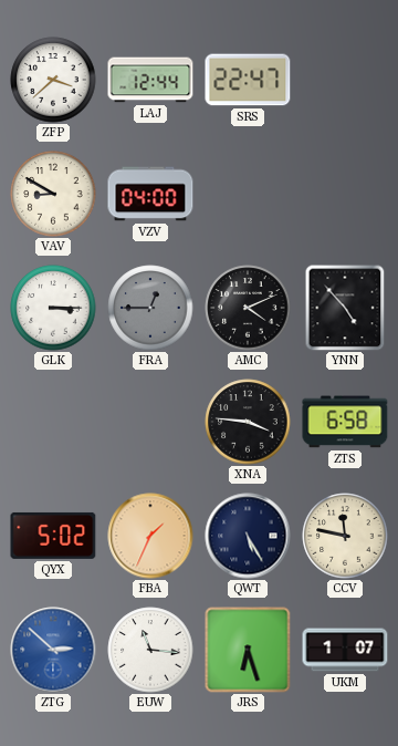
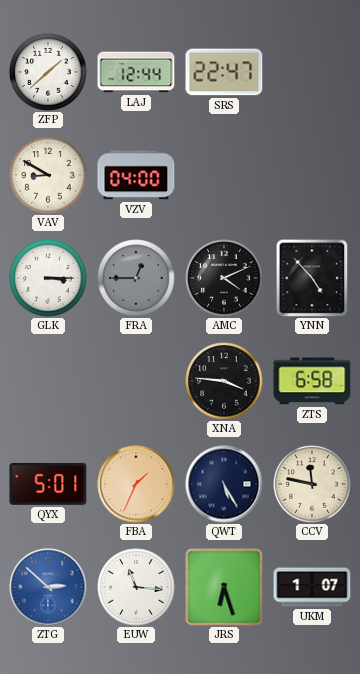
ZFP: 3:38 -> 1:38
QYX: 5:02 -> 5:01
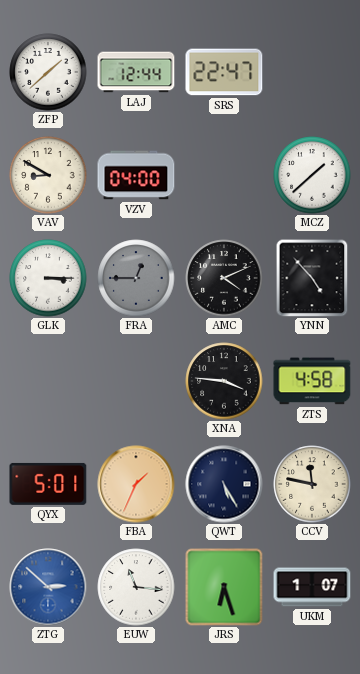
MCZ: none -> 1:38
ZTS: 6:58 -> 4:58
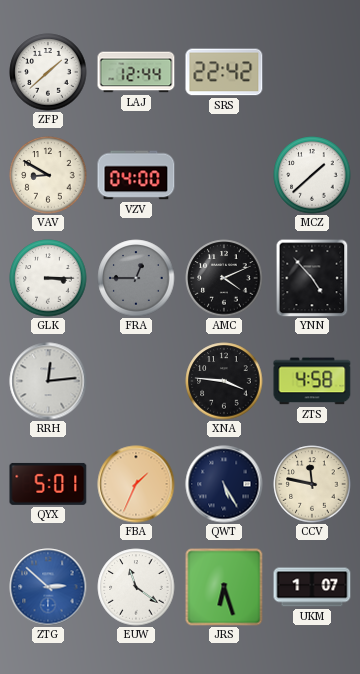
SRS: 22:47 -> 22:42
RRH: none -> 12:14
EUW: 11:16 -> 11:21
